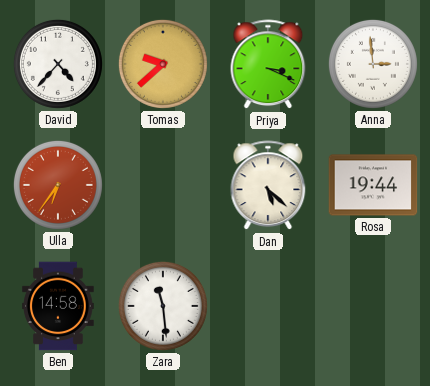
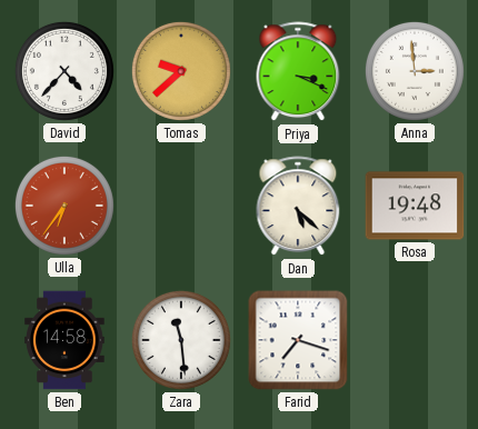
Rosa: 19:44 -> 19:48
Farid: none -> 7:18
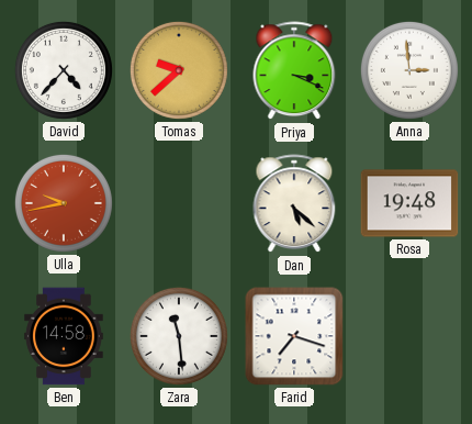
Ulla: 6:36 -> 9:43
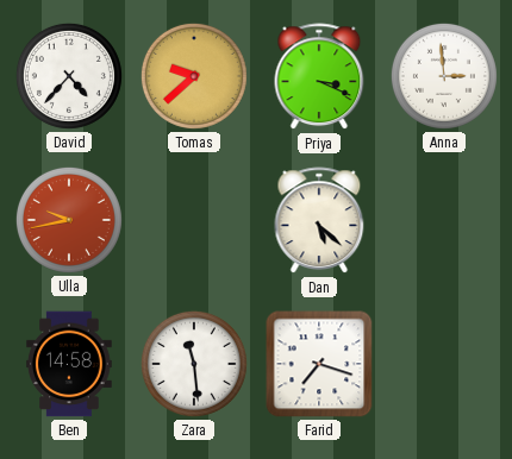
Rosa: 19:48 -> none
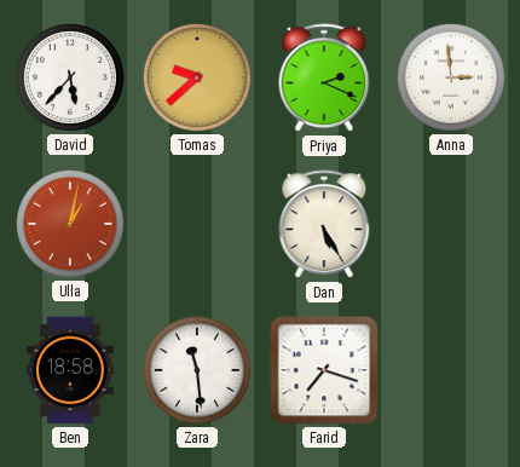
David: 4:37 -> 5:37
Priya: 3:19 -> 2:19
Ulla: 9:43 -> 1:02
Dan: 5:22 -> 5:25
Ben: 14:58 -> 18:58
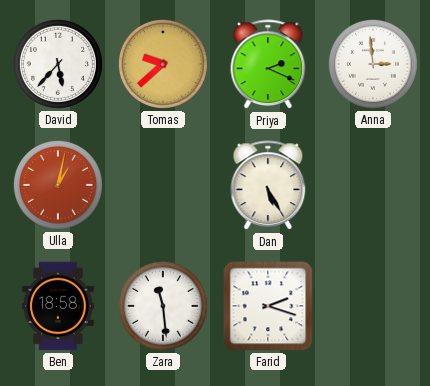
Farid: 7:18 -> 2:18
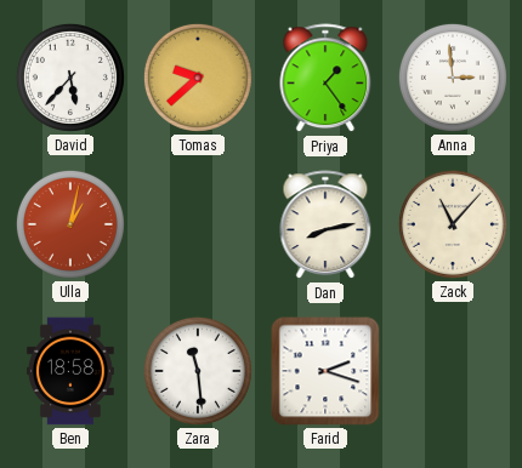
Priya: 2:19 -> 1:24
Dan: 5:25 -> 8:13
Zack: none -> 11:07
